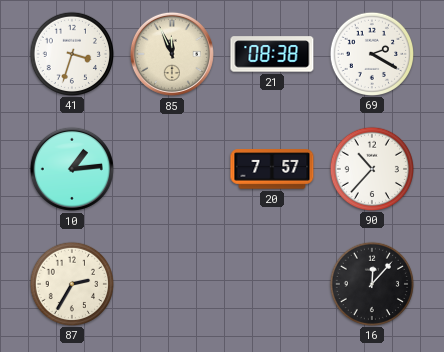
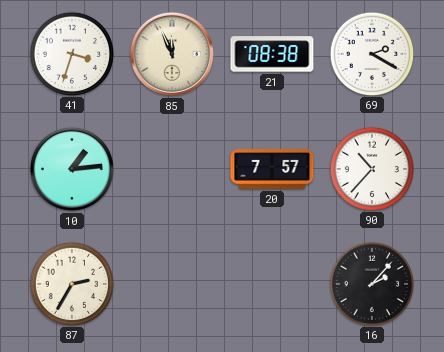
16: 12:07 -> 2:07
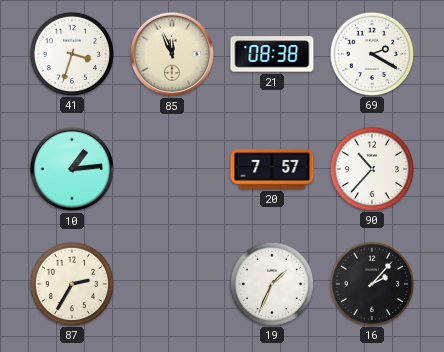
19: none -> 1:34
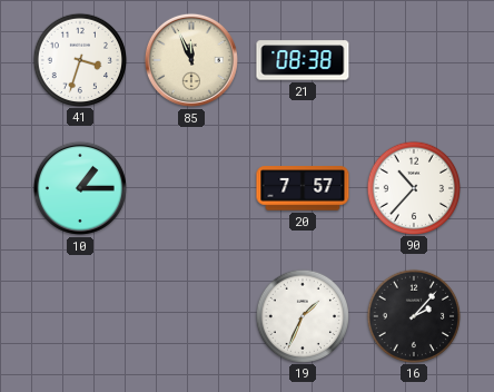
69: 2:20 -> none
10: 1:14 -> 1:15
87: 2:35 -> none
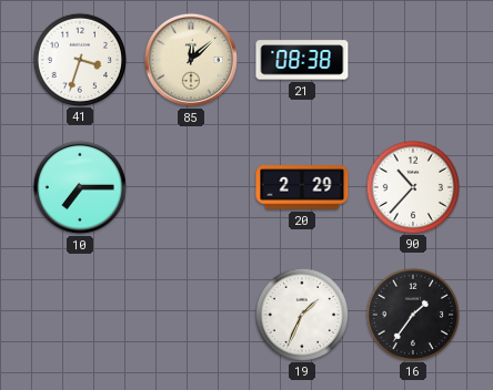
85: 11:56 -> 12:08
10: 1:15 -> 7:15
20: 7:57 -> 2:29
16: 2:07 -> 1:36
